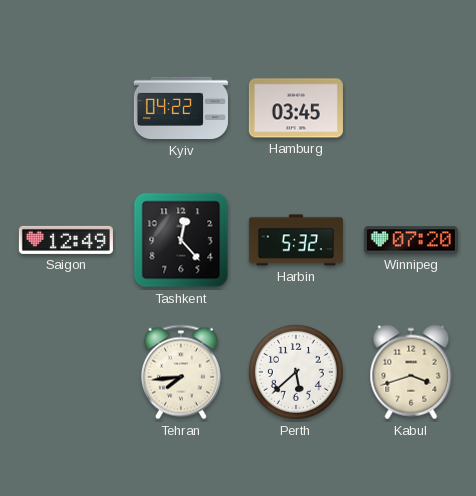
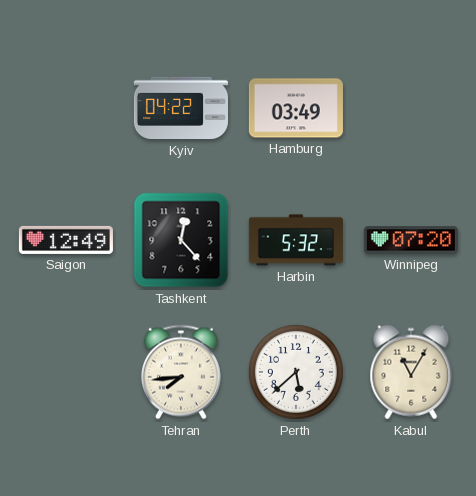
Hamburg: 03:45 -> 03:49
Kabul: 3:42 -> 11:05
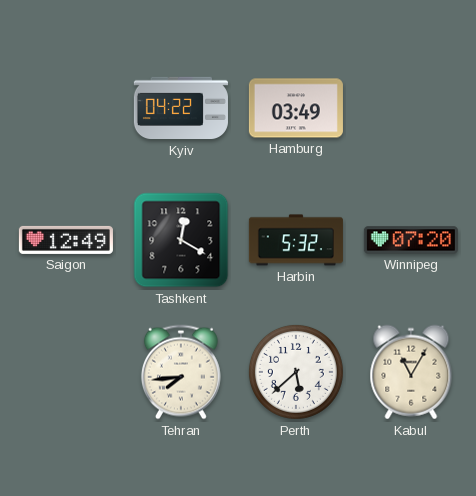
Tashkent: 12:23 -> 12:20
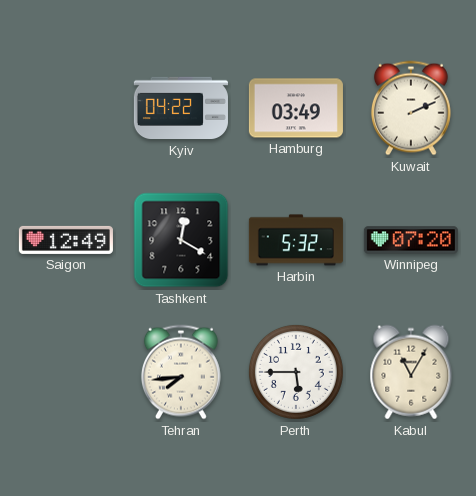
Kuwait: none -> 2:11
Perth: 5:38 -> 5:45
